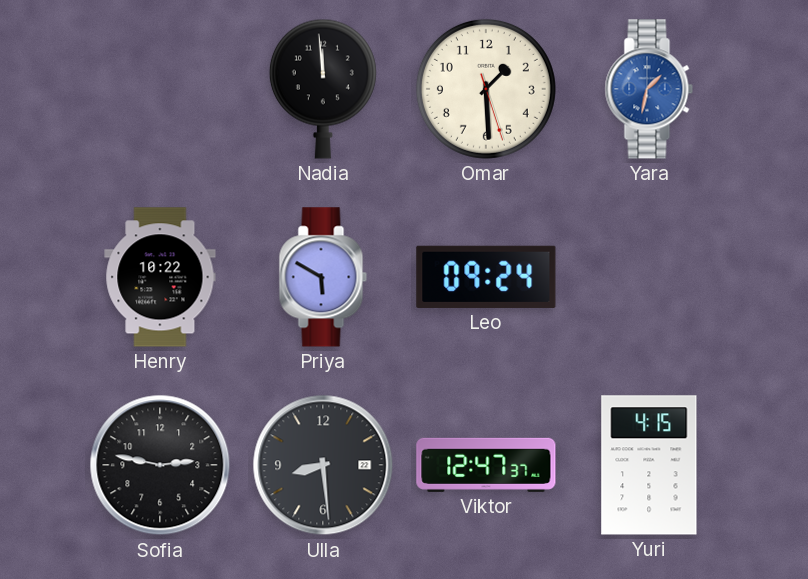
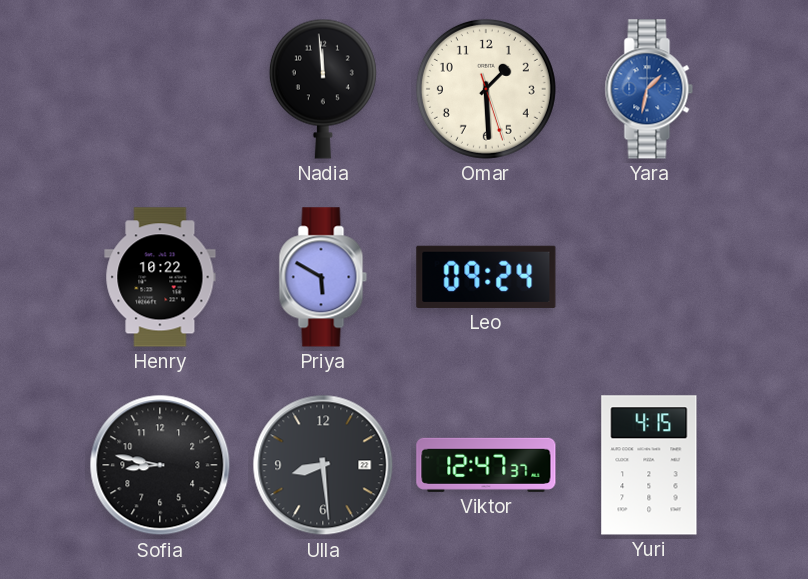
Sofia: 2:47 -> 8:47
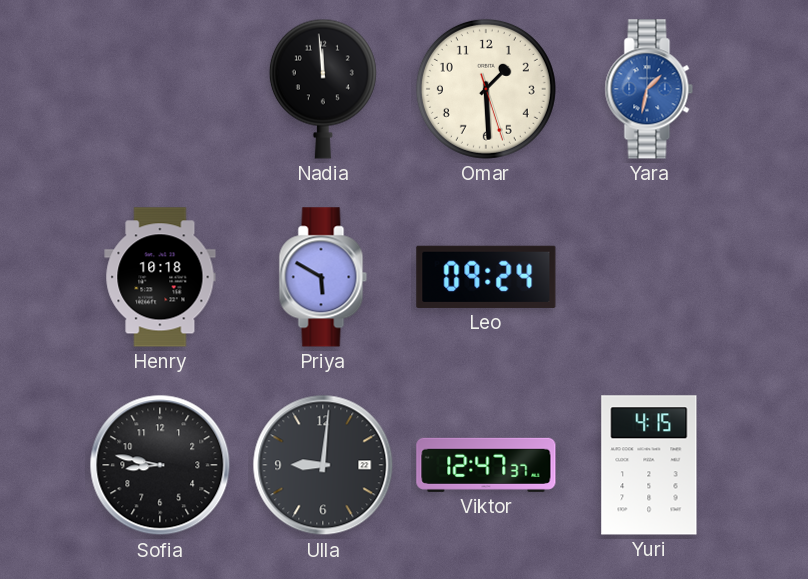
Henry: 10:22 -> 10:18
Ulla: 8:29 -> 9:01
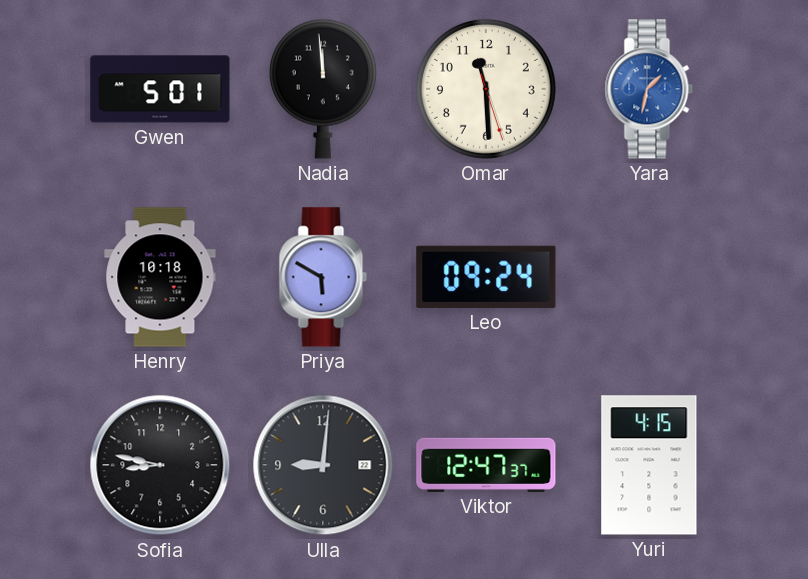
Gwen: none -> 5:01
Omar: 1:29 -> 11:29
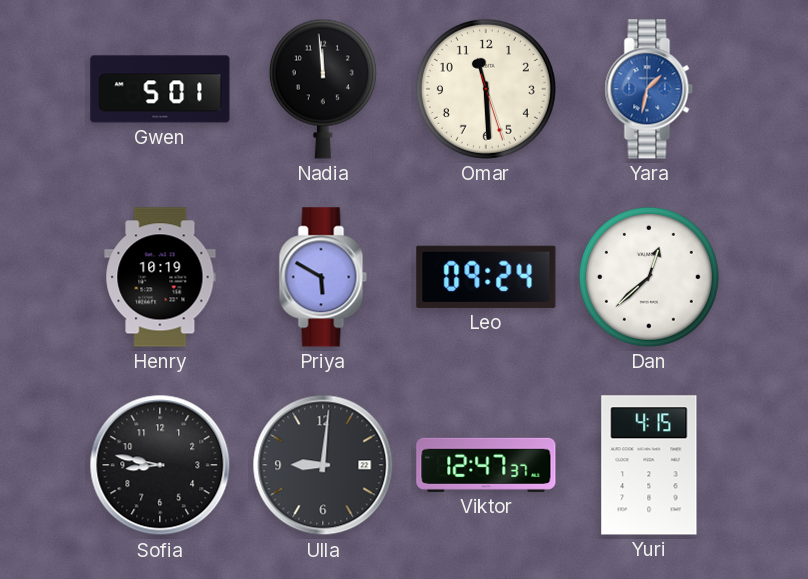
Henry: 10:18 -> 10:19
Dan: none -> 12:38
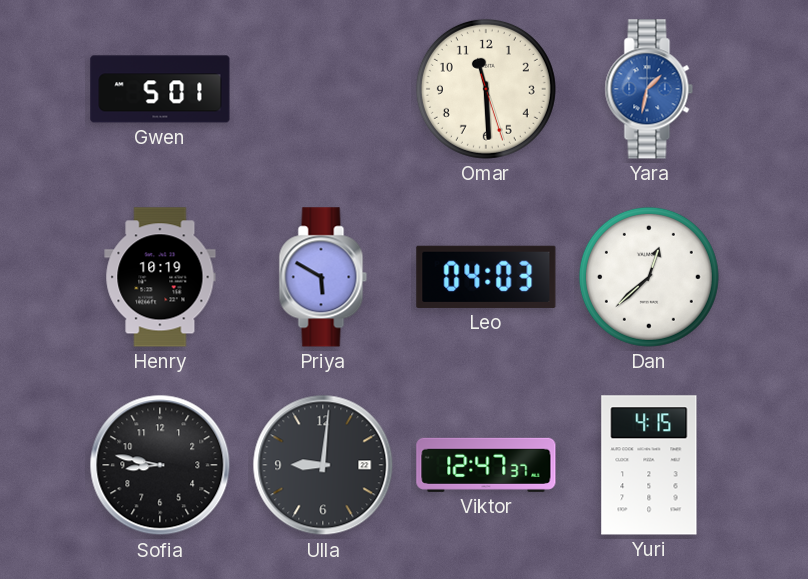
Nadia: 11:59 -> none
Leo: 09:24 -> 04:03
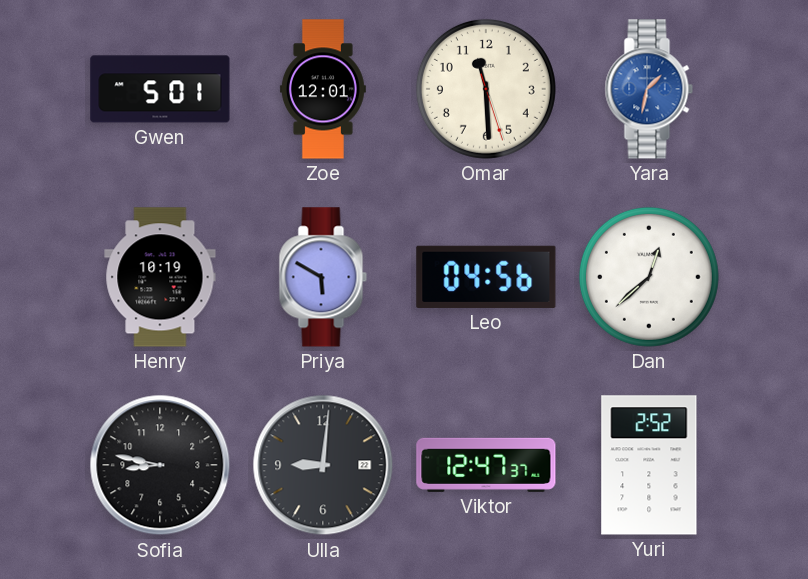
Zoe: none -> 12:01
Leo: 04:03 -> 04:56
Yuri: 4:15 -> 2:52
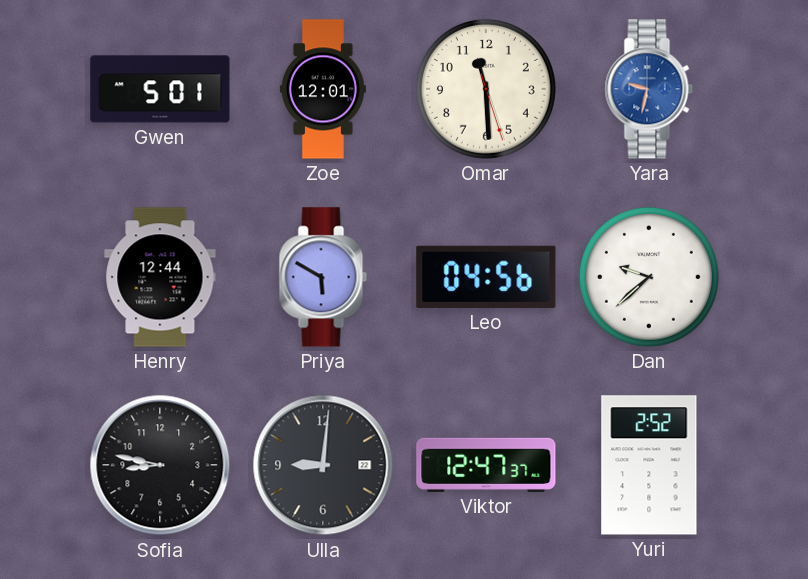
Yara: 1:32 -> 9:32
Henry: 10:19 -> 12:44
Dan: 12:38 -> 9:38
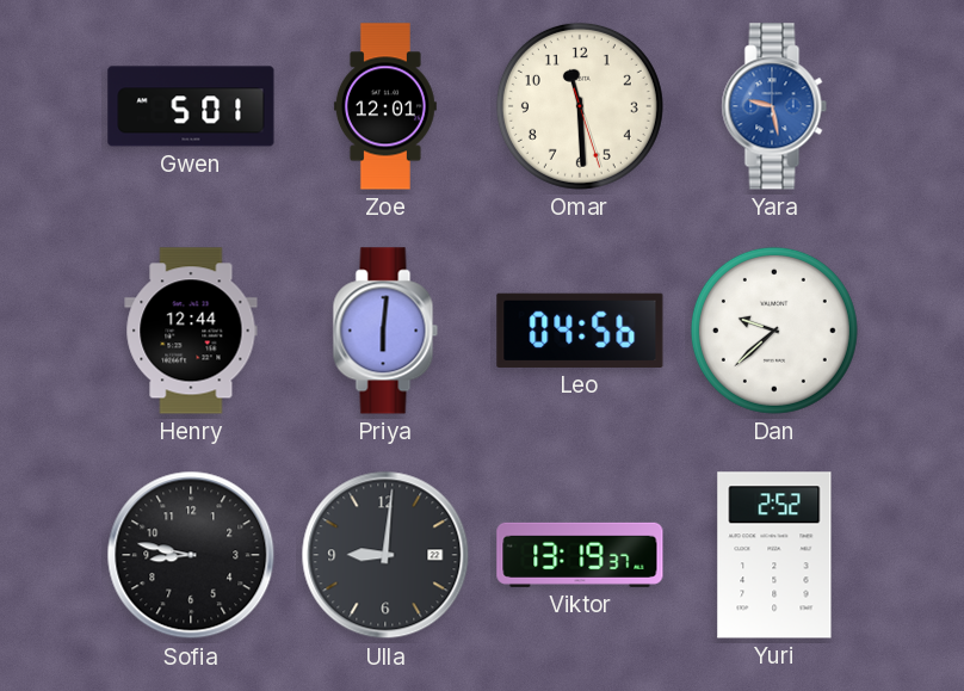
Yara: 9:32 -> 9:28
Priya: 5:50 -> 6:01
Viktor: 12:47 -> 13:19
